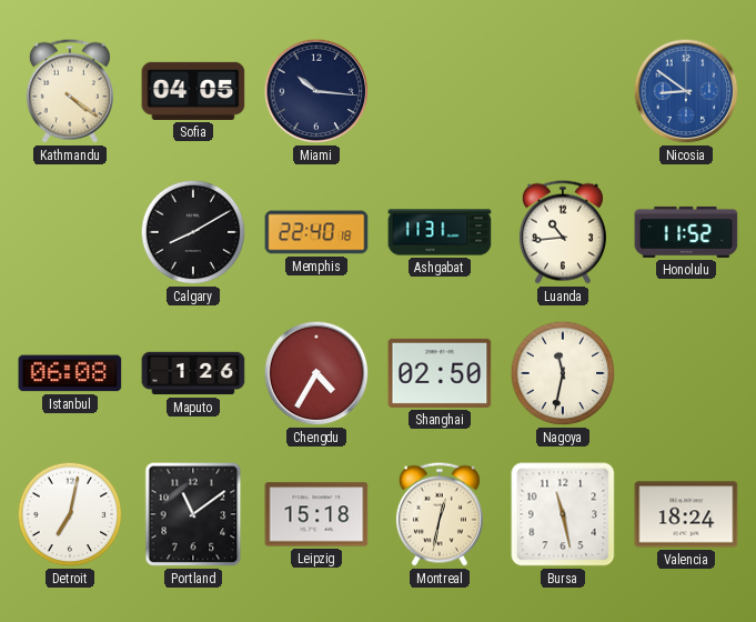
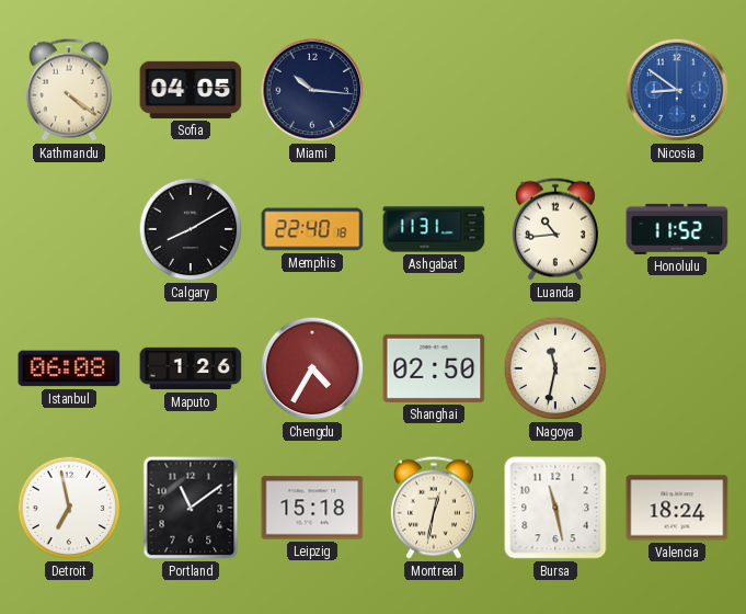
Detroit: 7:02 -> 6:58
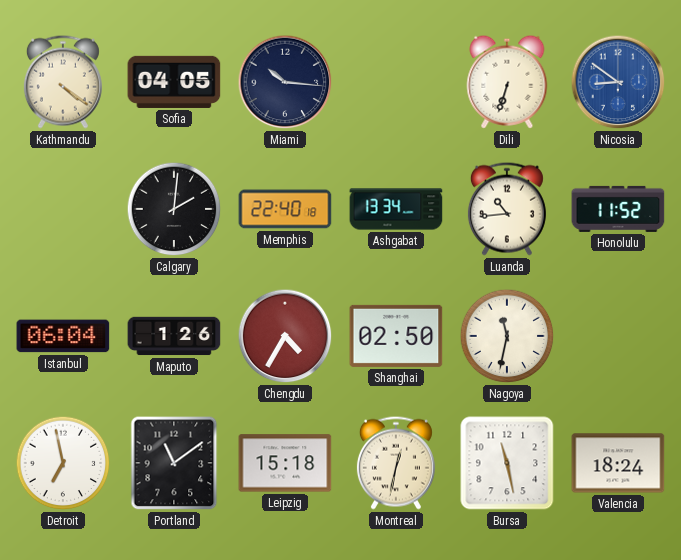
Dili: none -> 6:33
Calgary: 8:10 -> 2:01
Ashgabat: 11:31 -> 13:34
Istanbul: 06:08 -> 06:04
